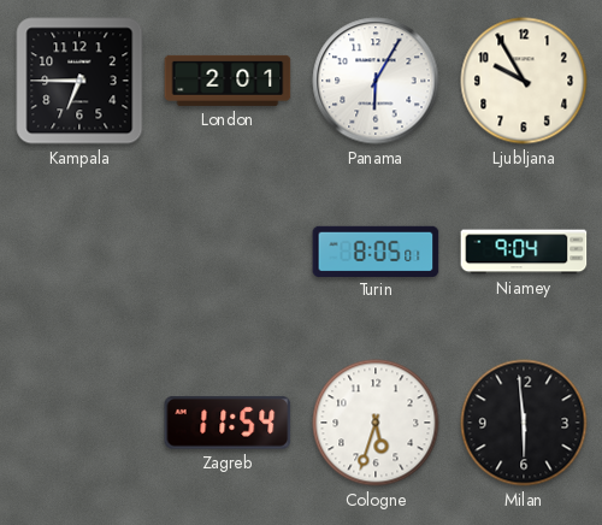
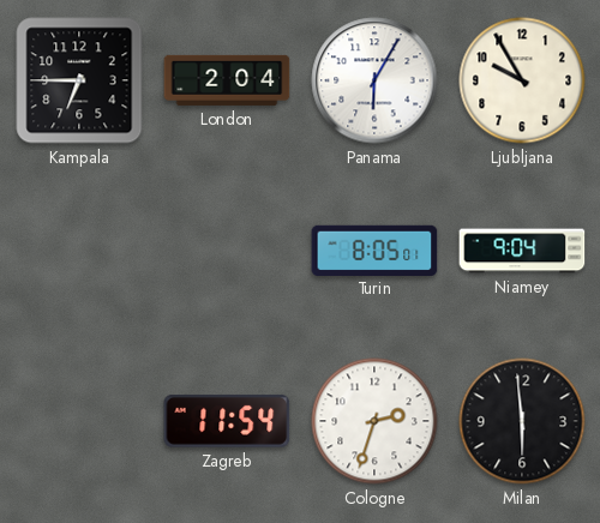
London: 2:01 -> 2:04
Cologne: 5:33 -> 2:33
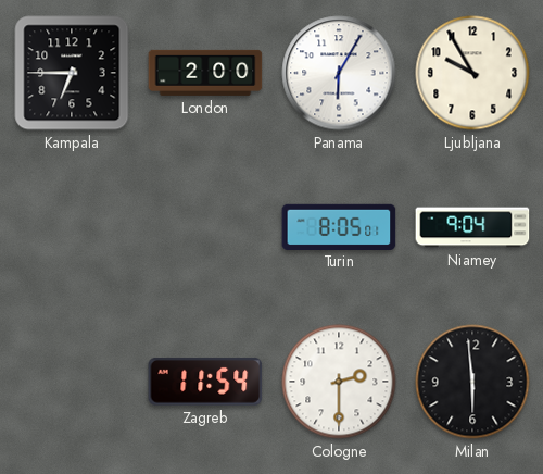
London: 2:04 -> 2:00
Cologne: 2:33 -> 2:30
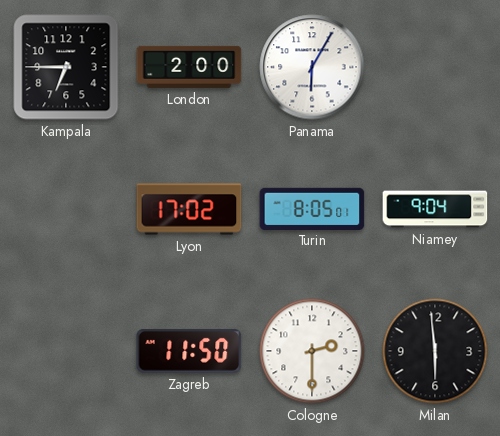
Ljubljana: 9:55 -> none
Lyon: none -> 17:02
Zagreb: 11:54 -> 11:50
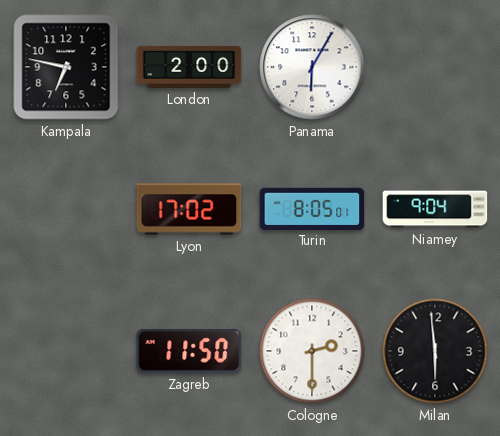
Kampala: 6:45 -> 6:47
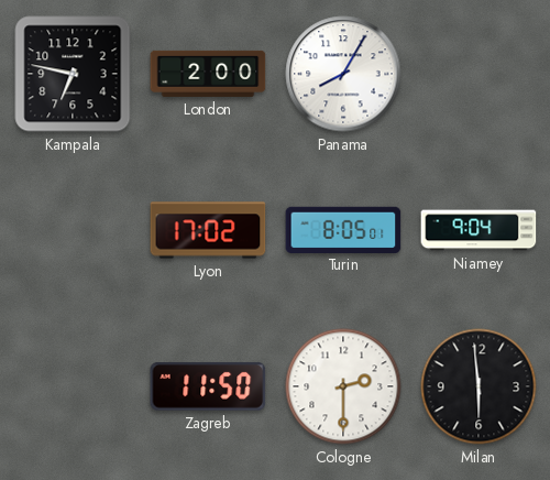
Panama: 6:05 -> 8:05
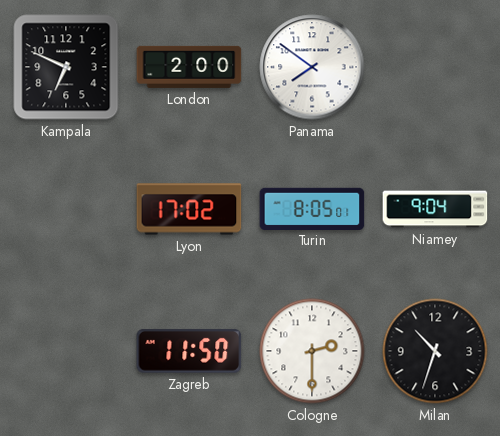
Kampala: 6:47 -> 6:49
Panama: 8:05 -> 7:51
Milan: 5:59 -> 10:33
